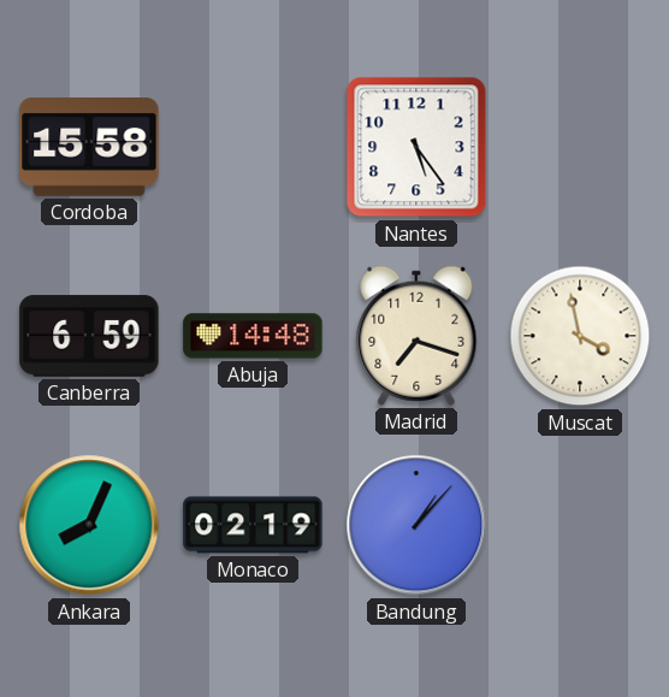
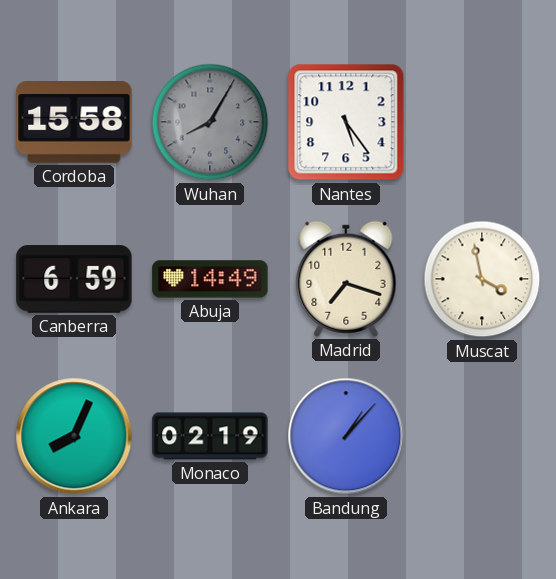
Wuhan: none -> 8:05
Abuja: 14:48 -> 14:49
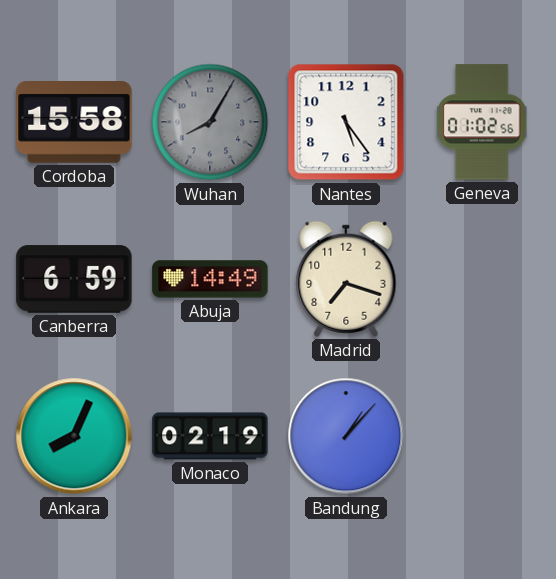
Geneva: none -> 01:02
Muscat: 3:58 -> none
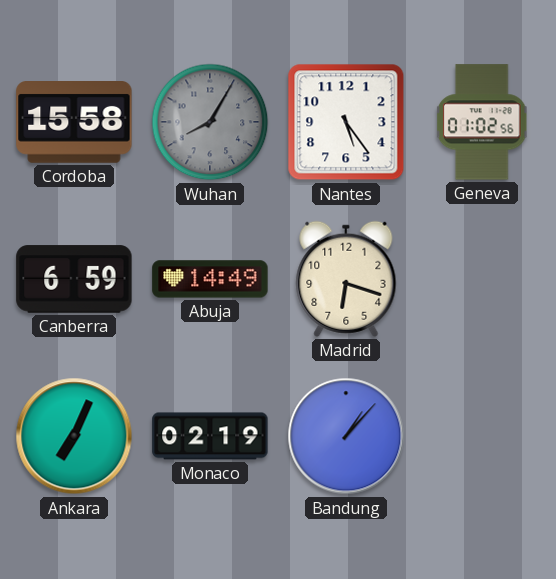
Madrid: 7:18 -> 6:18
Ankara: 8:04 -> 7:04
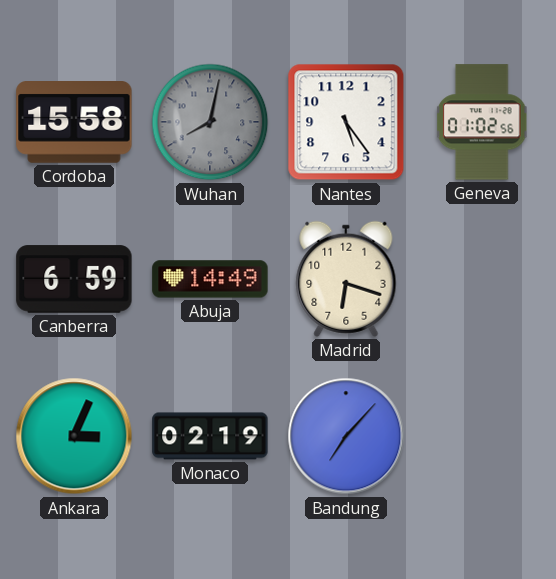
Wuhan: 8:05 -> 8:02
Ankara: 7:04 -> 3:04
Bandung: 1:07 -> 7:07
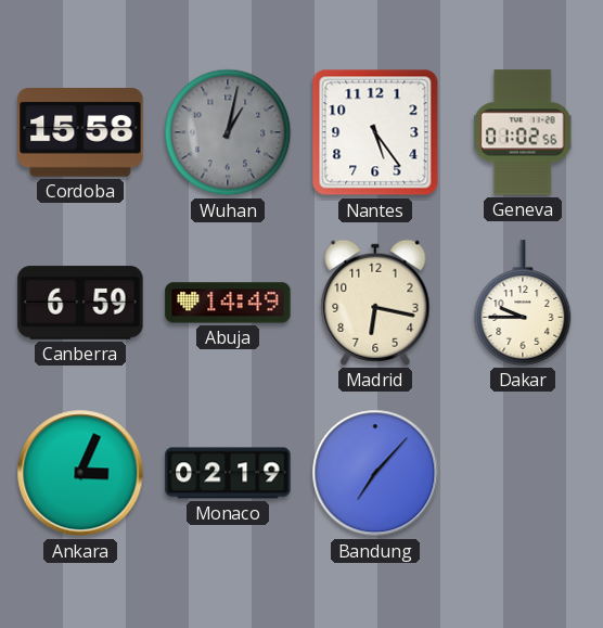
Wuhan: 8:02 -> 1:02
Madrid: 6:18 -> 6:17
Dakar: none -> 9:45
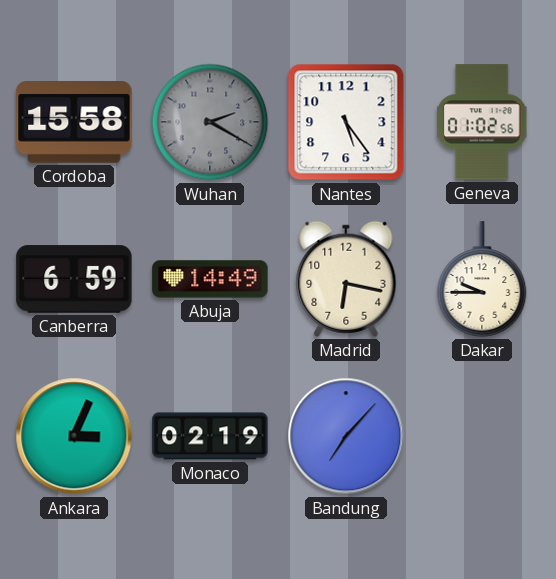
Wuhan: 1:02 -> 2:20
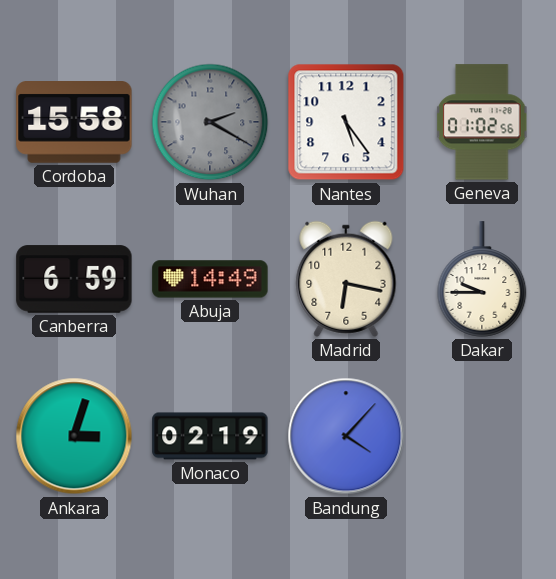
Ankara: 3:04 -> 3:03
Bandung: 7:07 -> 4:07
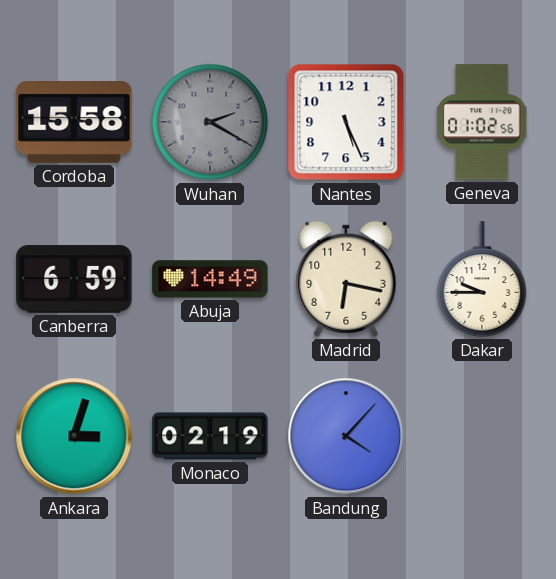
Nantes: 5:24 -> 5:26
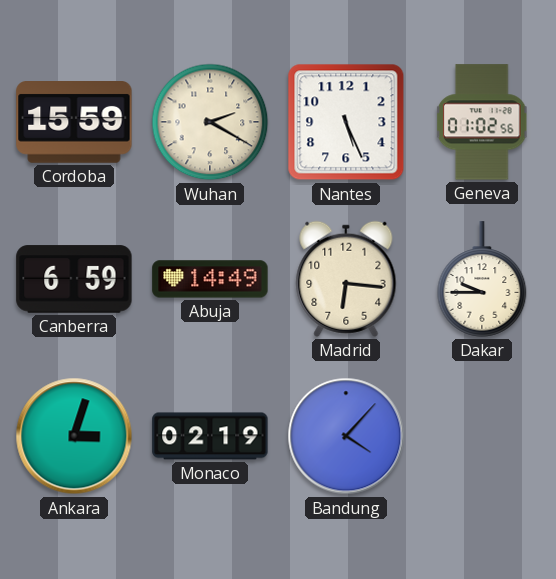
Cordoba: 15:58 -> 15:59
Wuhan dial: grey -> cream
Madrid: 6:17 -> 6:16
